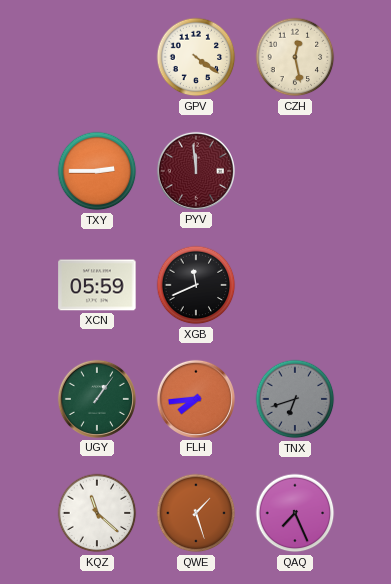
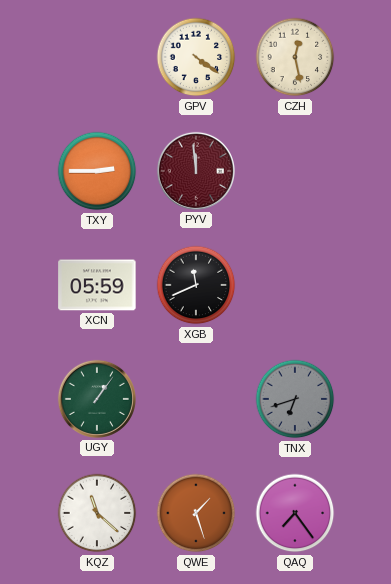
FLH: 7:44 -> none
QAQ: 7:26 -> 7:24
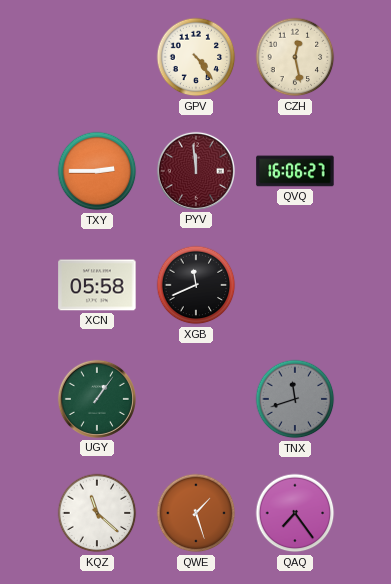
GPV: 4:21 -> 4:24
QVQ: none -> 16:06
XCN: 05:59 -> 05:58
TNX: 6:42 -> 11:42
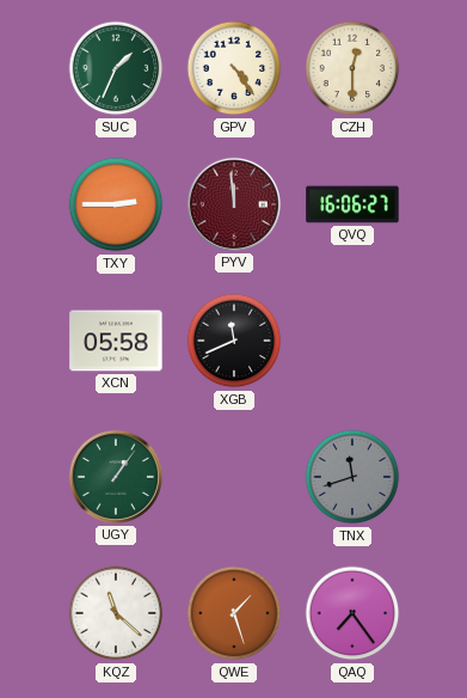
SUC: none -> 1:34
CZH: 12:28 -> 12:30
